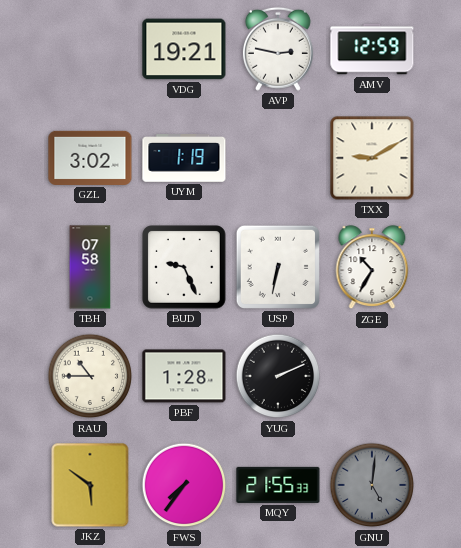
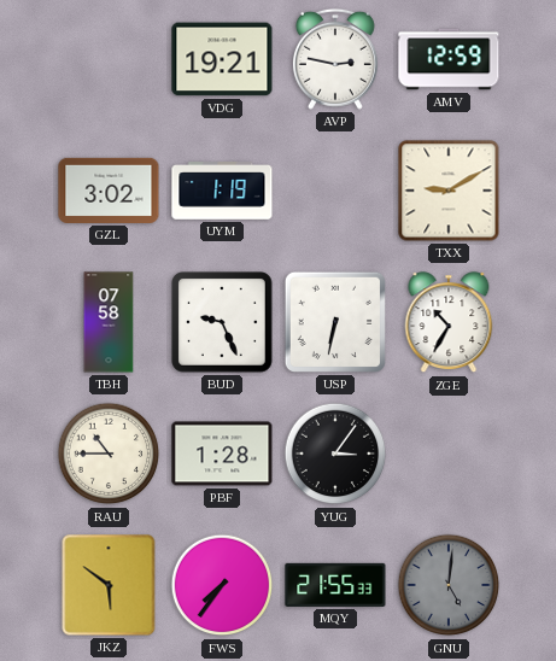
YUG: 2:11 -> 3:06
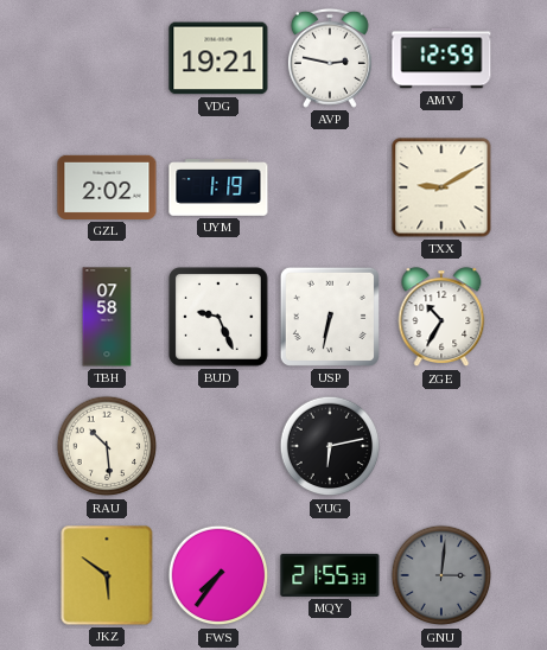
GZL: 3:02 -> 2:02
RAU: 10:45 -> 10:29
PBF: 1:28 -> none
YUG: 3:06 -> 6:13
GNU: 5:01 -> 3:01
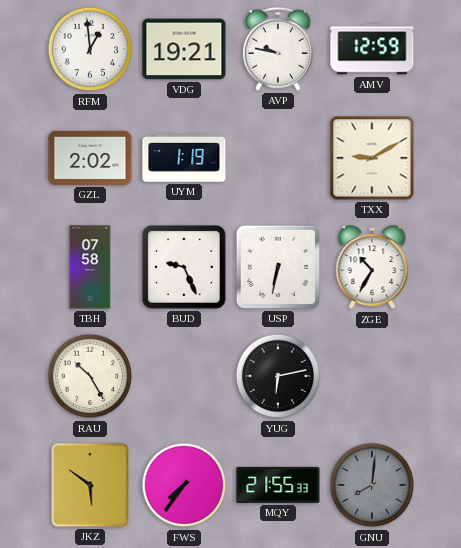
RFM: none -> 12:59
AVP: 2:47 -> 9:47
RAU: 10:29 -> 10:25
GNU: 3:01 -> 8:01
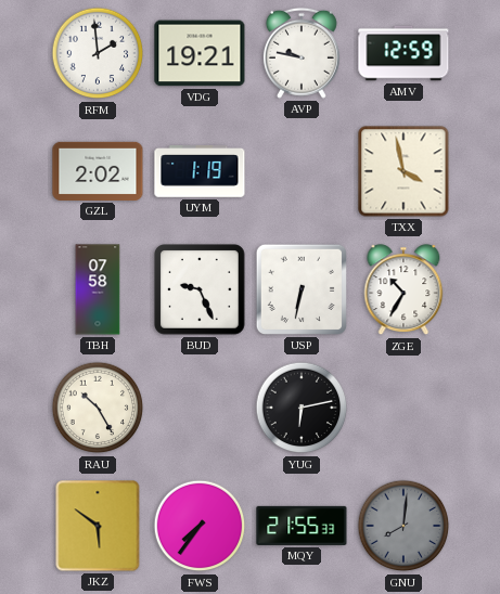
RFM: 12:59 -> 1:59
TXX: 9:10 -> 3:58
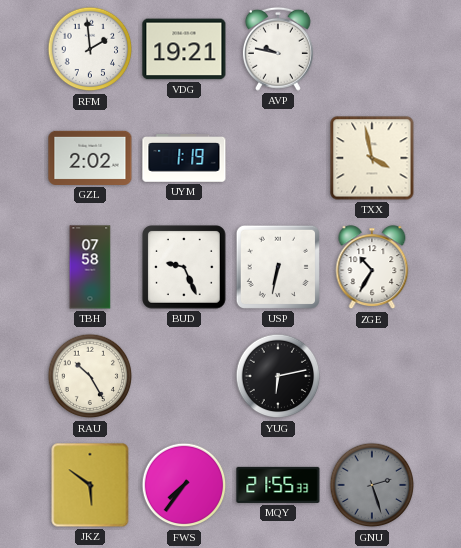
AMV: 12:59 -> none
GNU: 8:01 -> 2:27
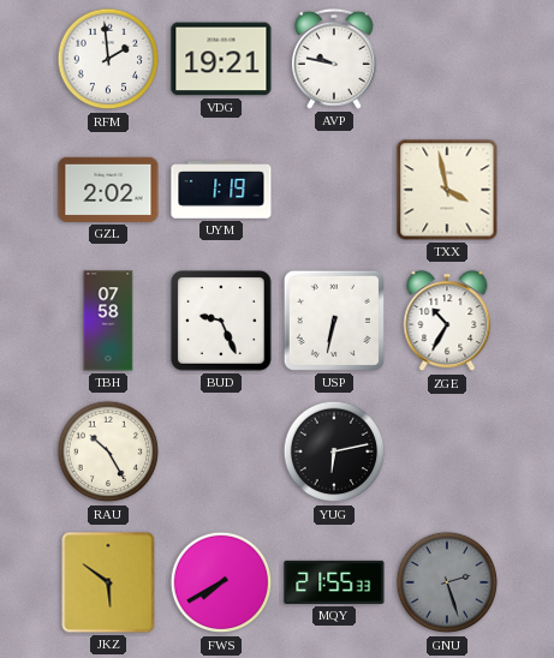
FWS: 7:36 -> 7:40
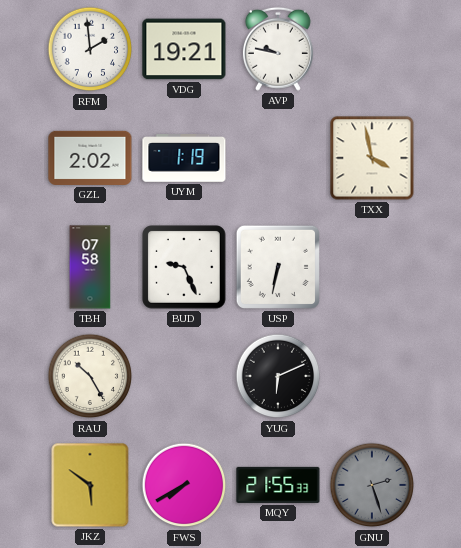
ZGE: 10:35 -> none
YUG: 6:13 -> 6:11
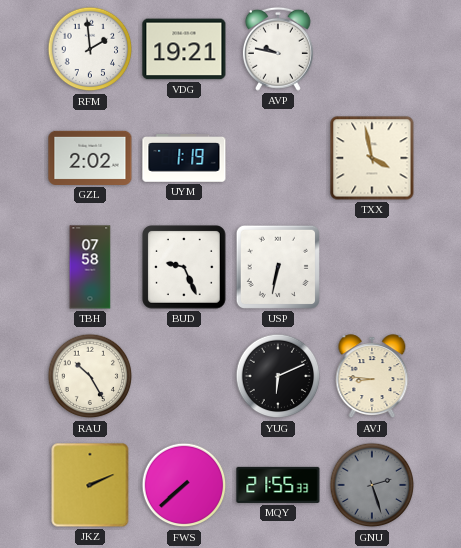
AVJ: none -> 8:46
JKZ: 5:51 -> 2:11
FWS: 7:40 -> 7:38
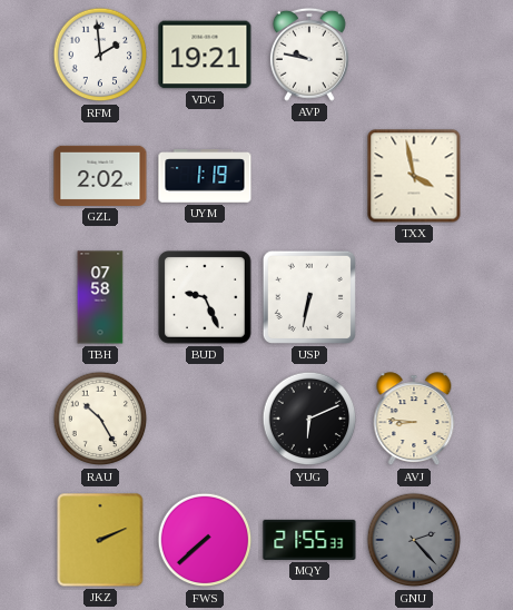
GNU: 2:27 -> 2:23
